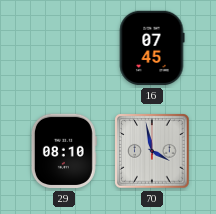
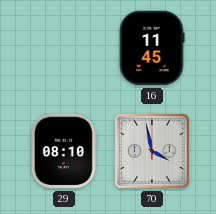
16: 07:45 -> 11:45
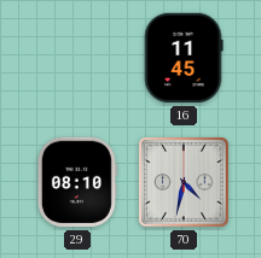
70: 3:58 -> 4:32
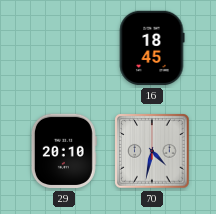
16: 11:45 -> 18:45
29: 08:10 -> 20:10
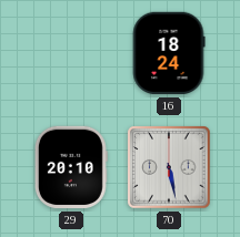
16: 18:45 -> 18:24
70: 4:32 -> 5:28
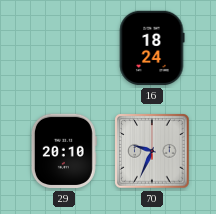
70: 5:28 -> 9:34
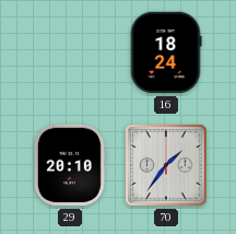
70: 9:34 -> 1:36
